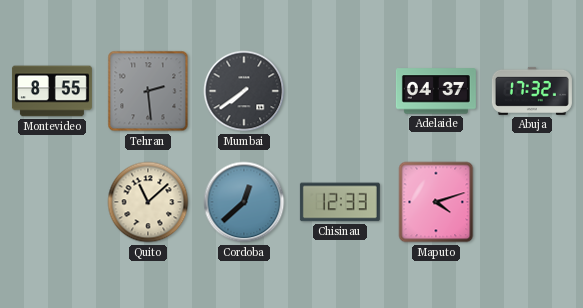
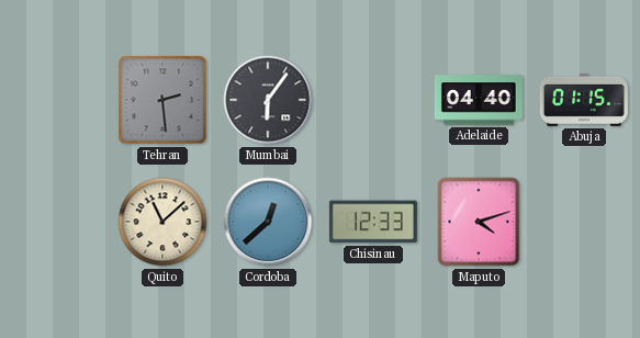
Montevideo: 8:55 -> none
Mumbai: 7:39 -> 6:06
Adelaide: 04:37 -> 04:40
Abuja: 17:32 -> 01:15
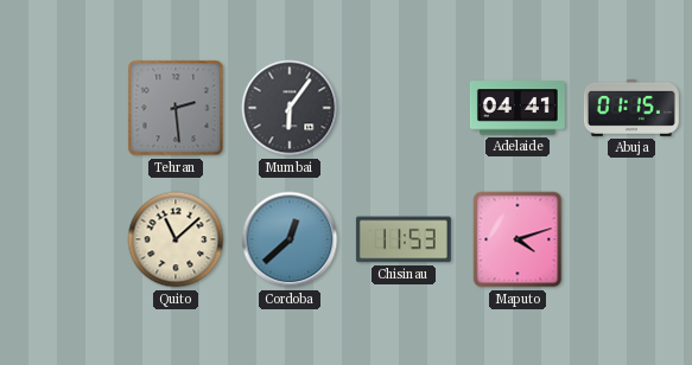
Adelaide: 04:40 -> 04:41
Chisinau: 12:33 -> 11:53
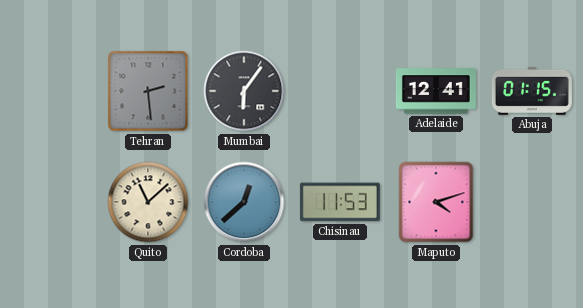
Adelaide: 04:41 -> 12:41
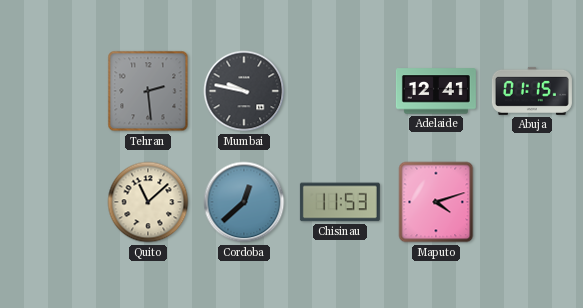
Mumbai: 6:06 -> 9:47
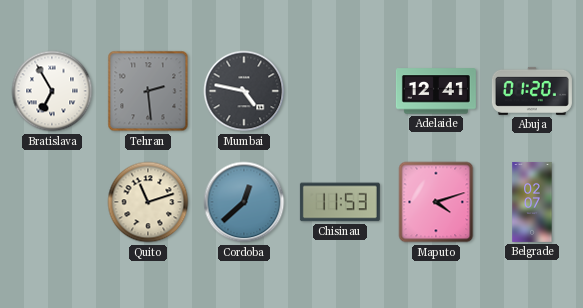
Bratislava: none -> 6:55
Mumbai: 9:47 -> 4:47
Abuja: 01:15 -> 01:20
Quito: 11:08 -> 11:12
Belgrade: none -> 02:07
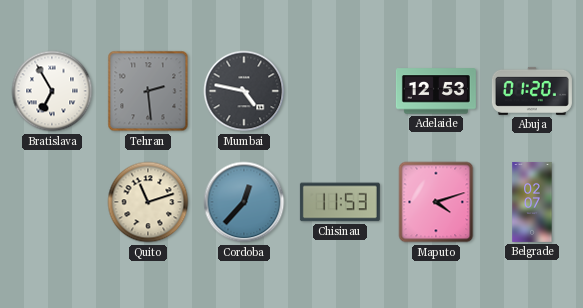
Adelaide: 12:41 -> 12:53
Cordoba: 12:38 -> 12:37
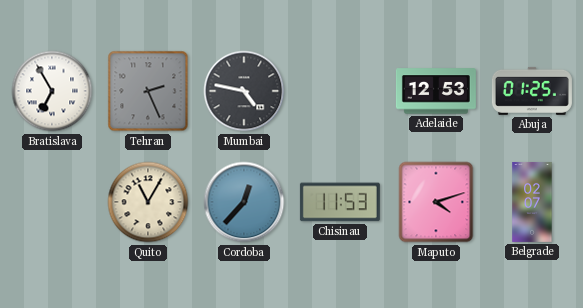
Tehran: 2:29 -> 2:26
Abuja: 01:20 -> 01:25
Quito: 11:12 -> 11:05
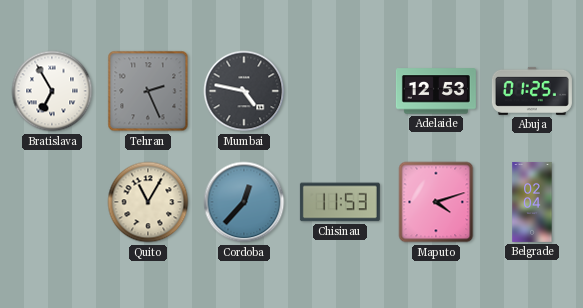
Belgrade: 02:07 -> 02:04
